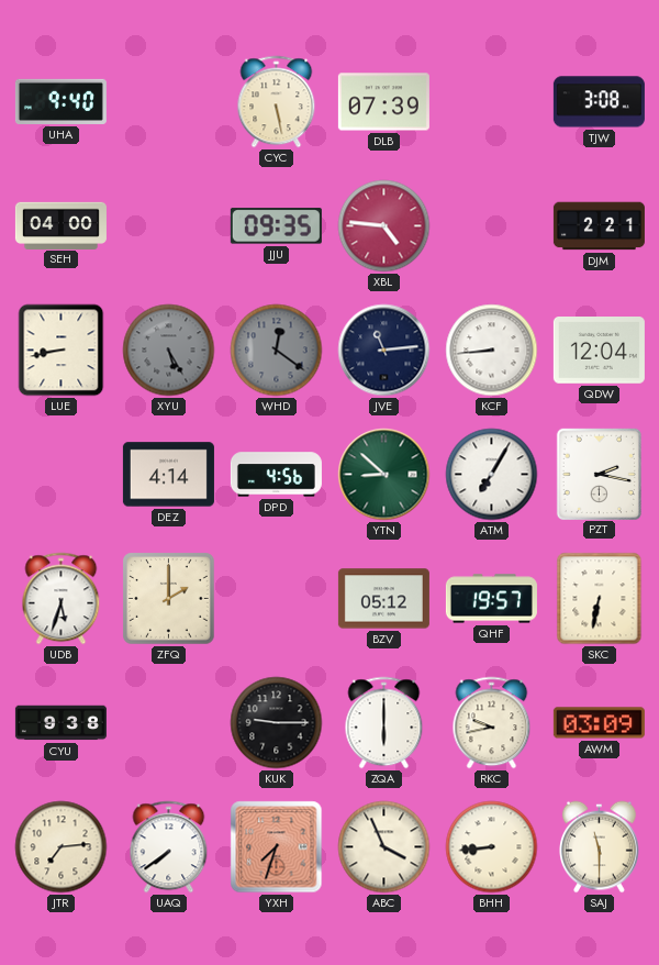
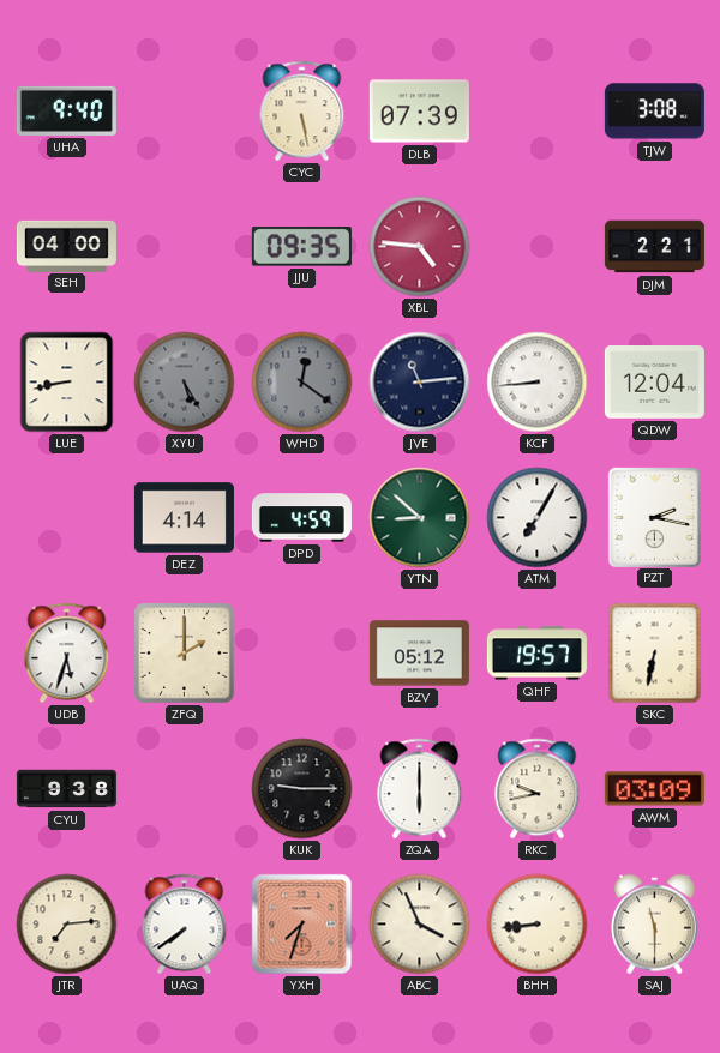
DPD: 4:56 -> 4:59
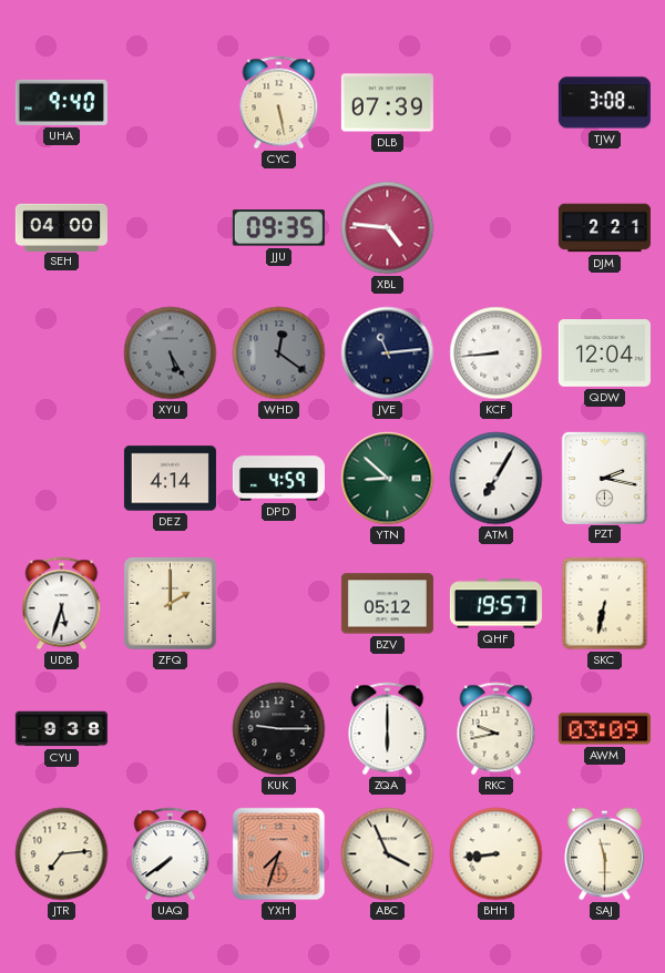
LUE: 8:43 -> none
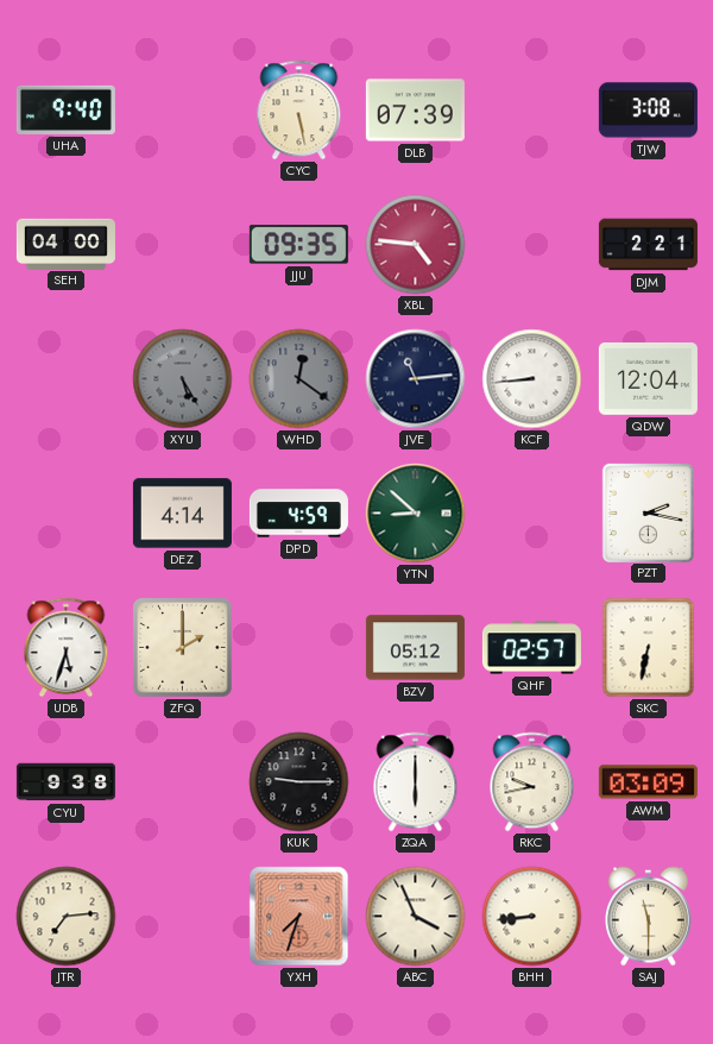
ATM: 7:05 -> none
QHF: 19:57 -> 02:57
UAQ: 7:39 -> none
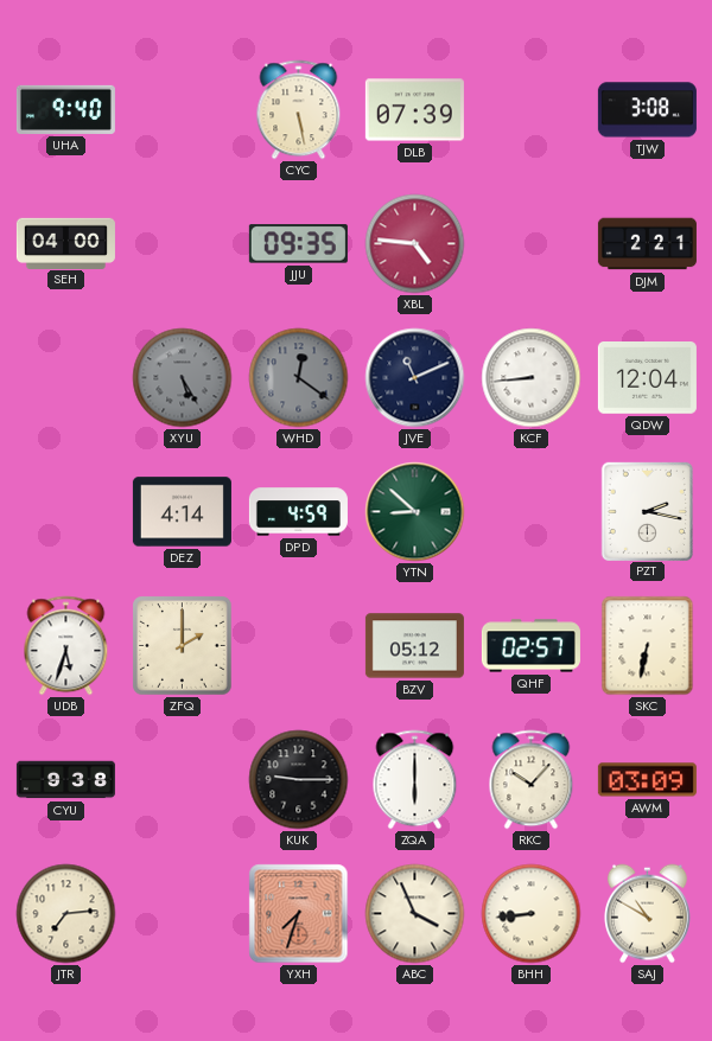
JVE: 11:14 -> 11:11
RKC: 9:43 -> 10:07
SAJ: 11:30 -> 10:50
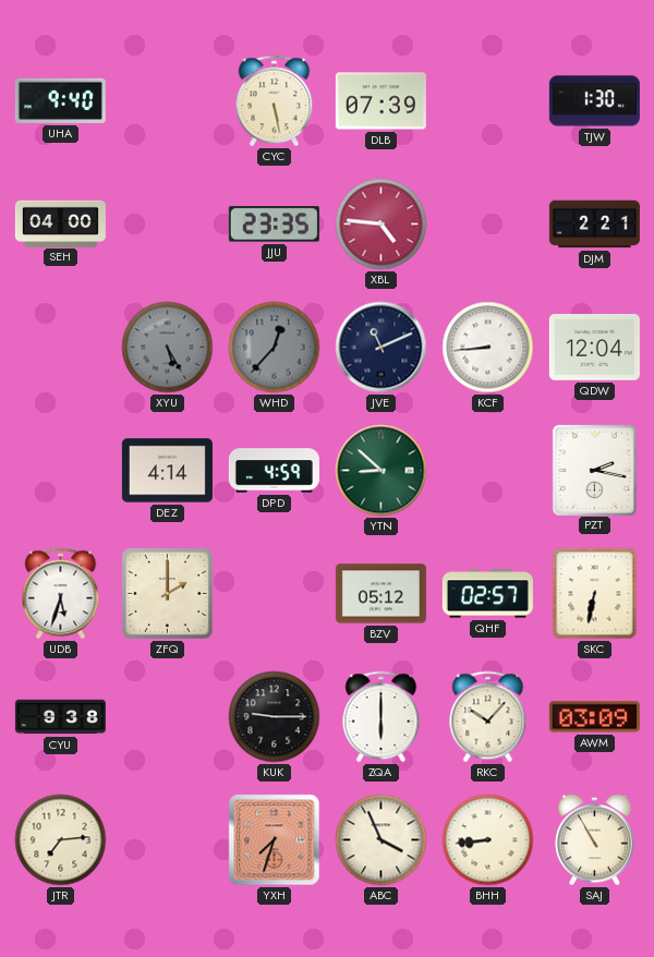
TJW: 3:08 -> 1:30
JJU: 09:35 -> 23:35
WHD: 12:21 -> 12:37
SAJ: 10:50 -> 10:55
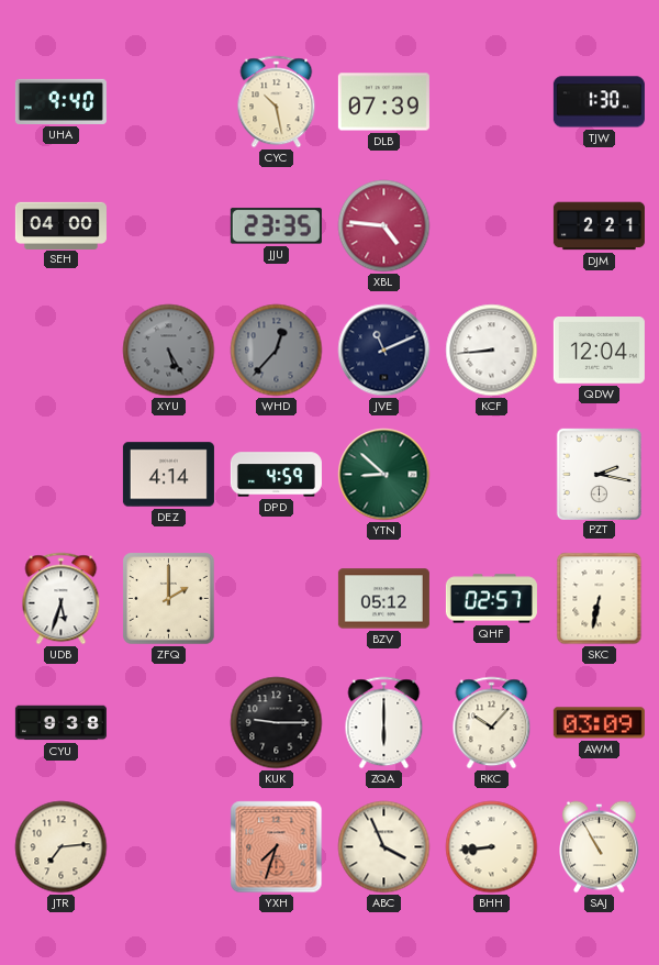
CYC: 5:28 -> 10:28
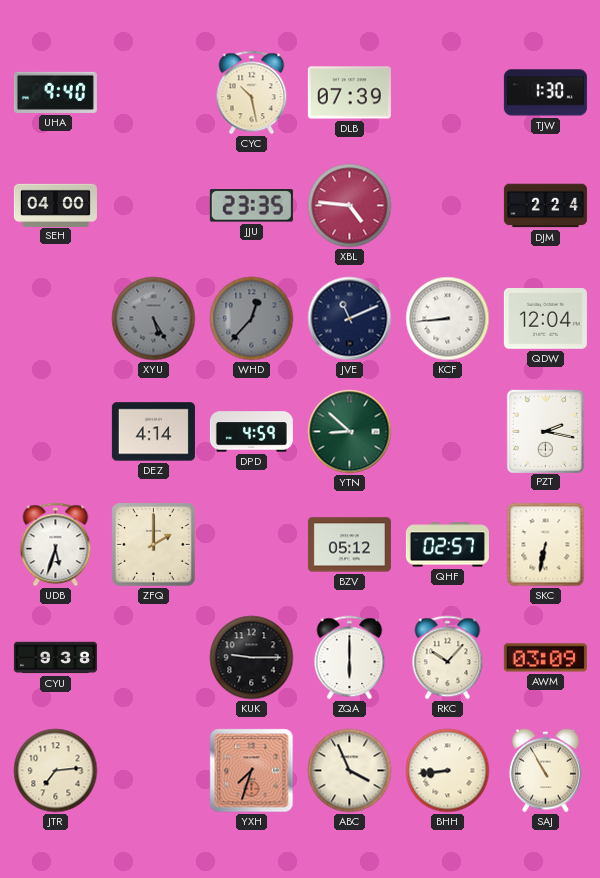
DJM: 2:21 -> 2:24
